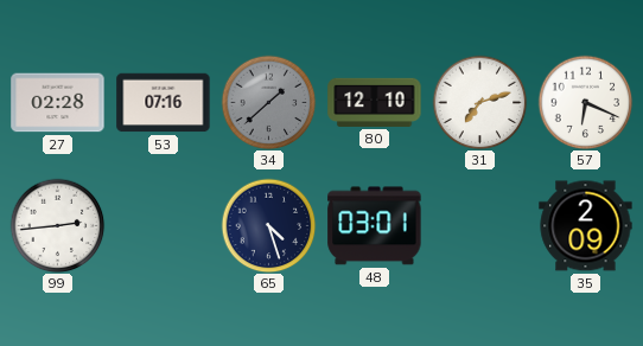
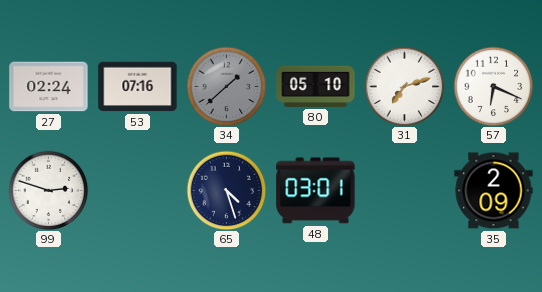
27: 02:28 -> 02:24
80: 12:10 -> 05:10
99: 2:44 -> 2:48
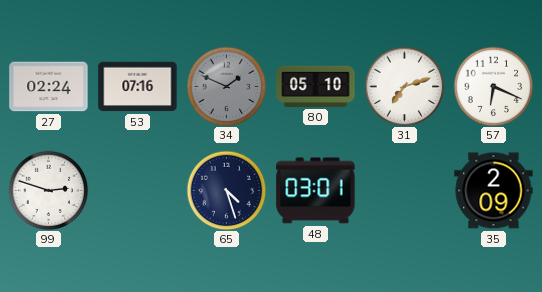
34: 1:38 -> 1:49
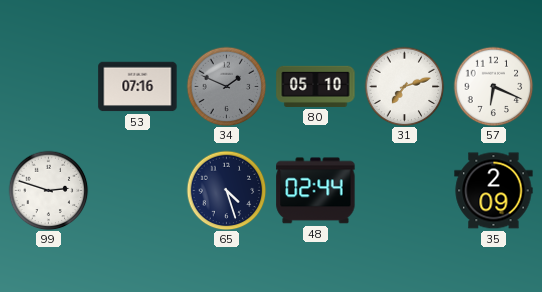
27: 02:24 -> none
48: 03:01 -> 02:44
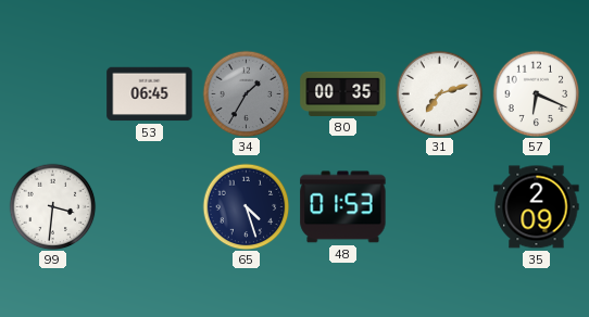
53: 07:16 -> 06:45
34: 1:49 -> 1:35
80: 05:10 -> 00:35
99: 2:48 -> 3:31
48: 02:44 -> 01:53
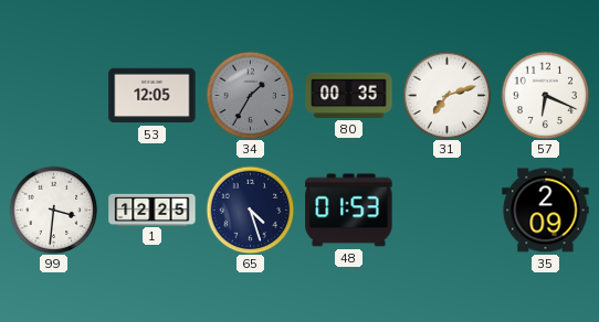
53: 06:45 -> 12:05
1: none -> 12:25
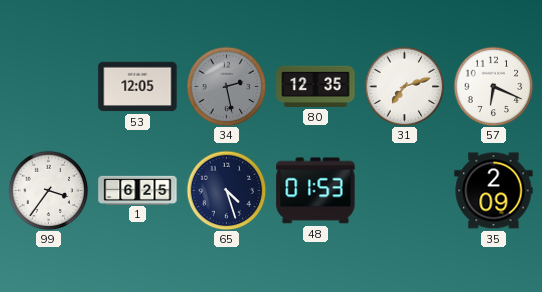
34: 1:35 -> 2:28
80: 00:35 -> 12:35
99: 3:31 -> 3:36
1: 12:25 -> 6:25
